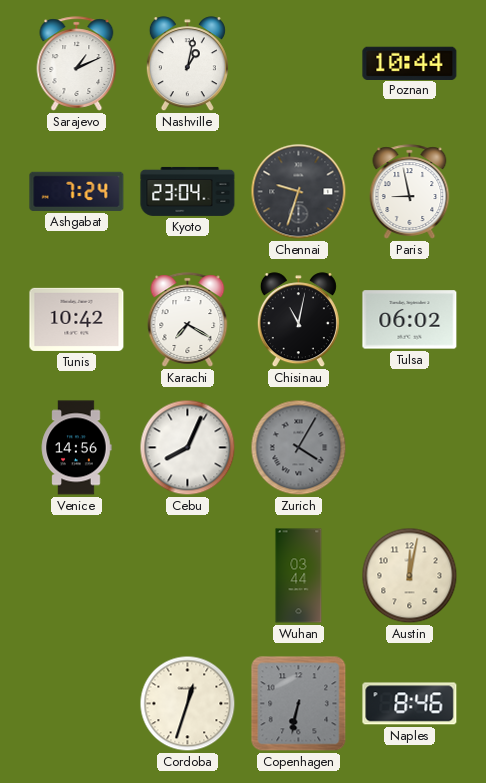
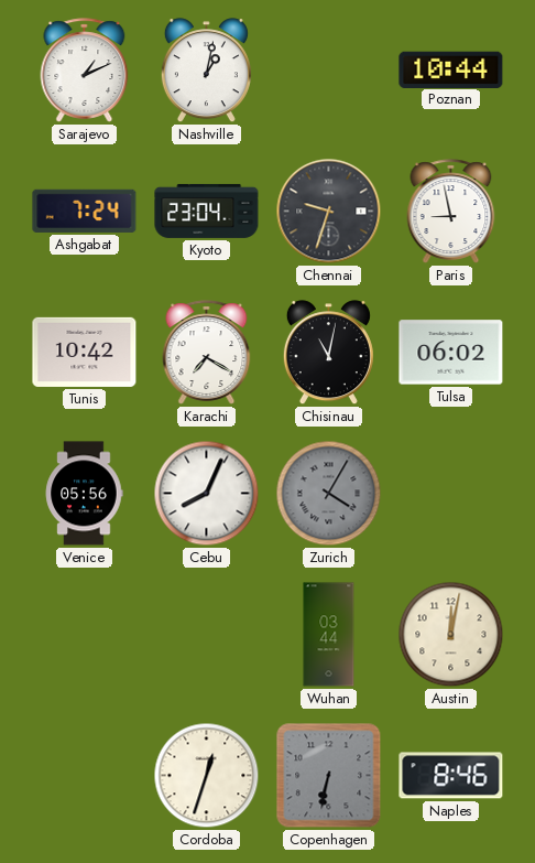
Venice: 14:56 -> 05:56
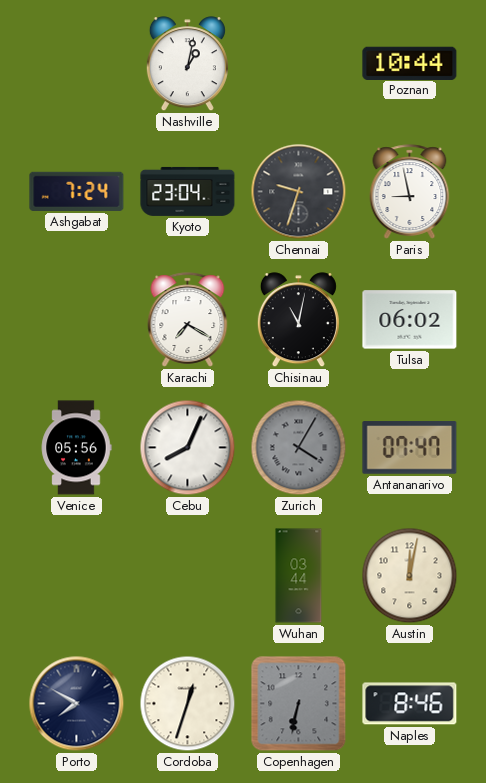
Sarajevo: 1:11 -> none
Tunis: 10:42 -> none
Antananarivo: none -> 07:47
Porto: none -> 7:50
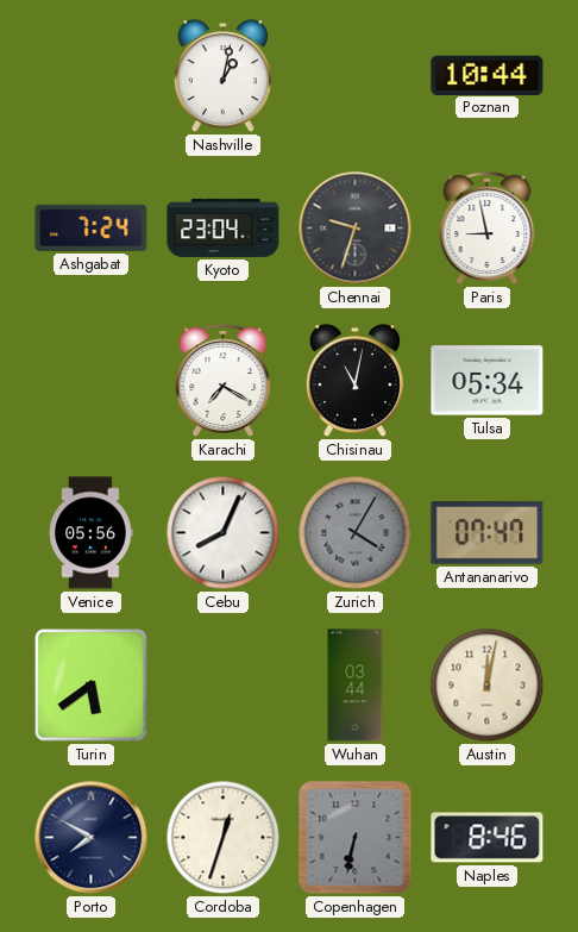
Tulsa: 06:02 -> 05:34
Turin: none -> 5:39
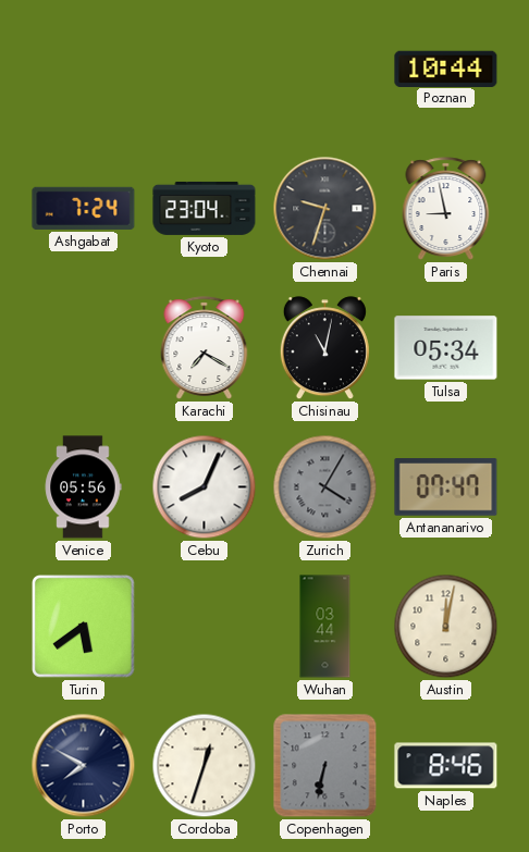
Nashville: 1:02 -> none
